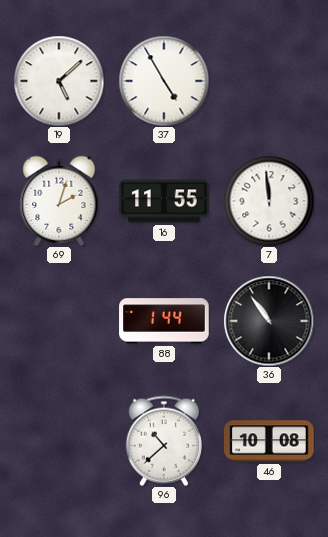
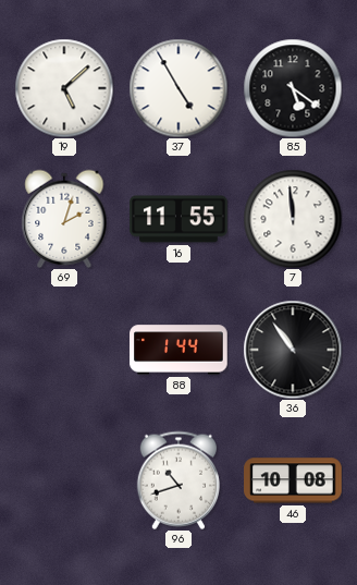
85: none -> 5:21
96: 10:38 -> 10:42
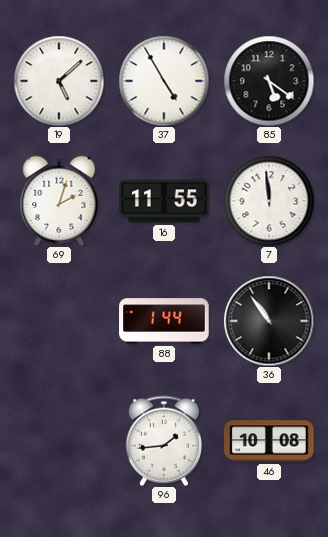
96: 10:42 -> 1:44
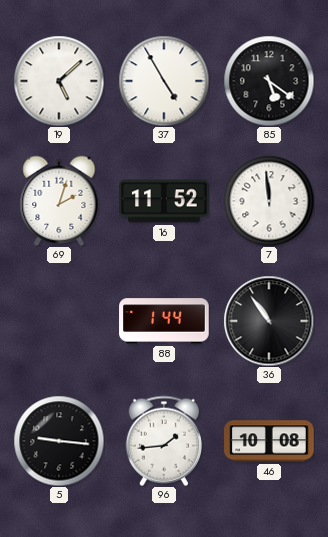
16: 11:55 -> 11:52
5: none -> 9:16
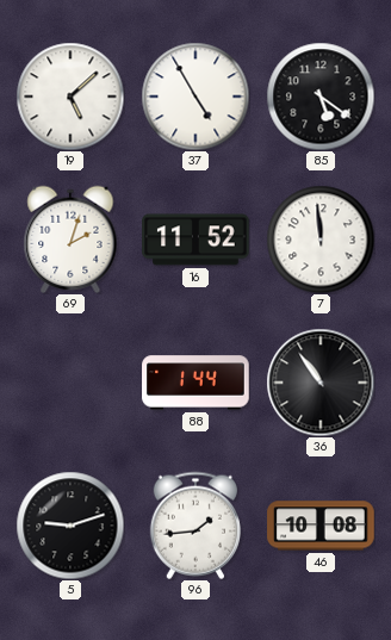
5: 9:16 -> 9:12
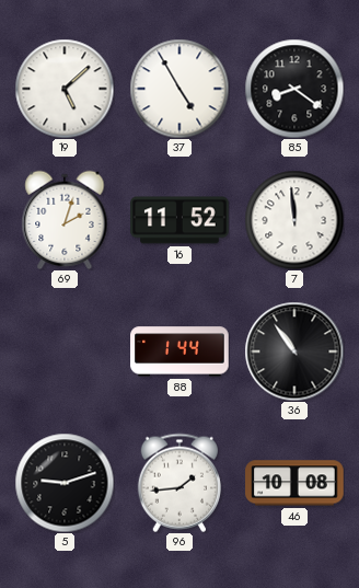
85: 5:21 -> 8:21
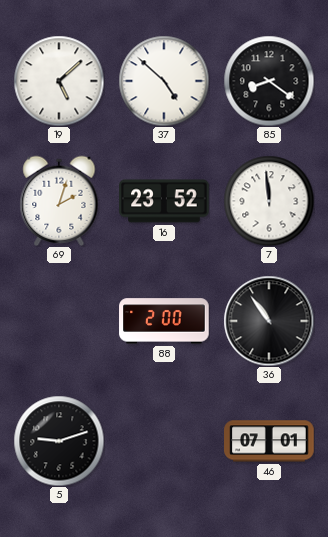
37: 4:55 -> 4:52
16: 11:52 -> 23:52
88: 1:44 -> 2:00
96: 1:44 -> none
46: 10:08 -> 07:01
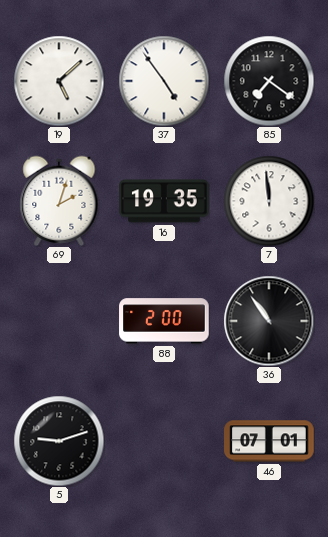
37: 4:52 -> 4:54
85: 8:21 -> 7:21
16: 23:52 -> 19:35
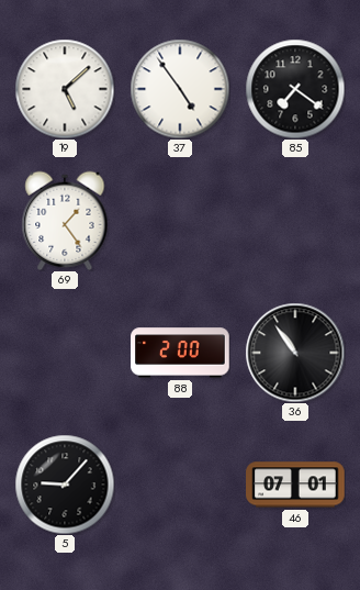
69: 2:03 -> 1:24
16: 19:35 -> none
7: 11:59 -> none
5: 9:12 -> 9:07
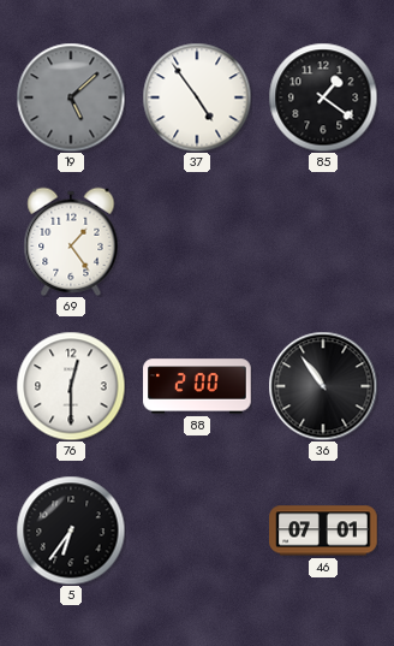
19 dial: white -> grey
85: 7:21 -> 1:21
76: none -> 12:30
5: 9:07 -> 6:36
